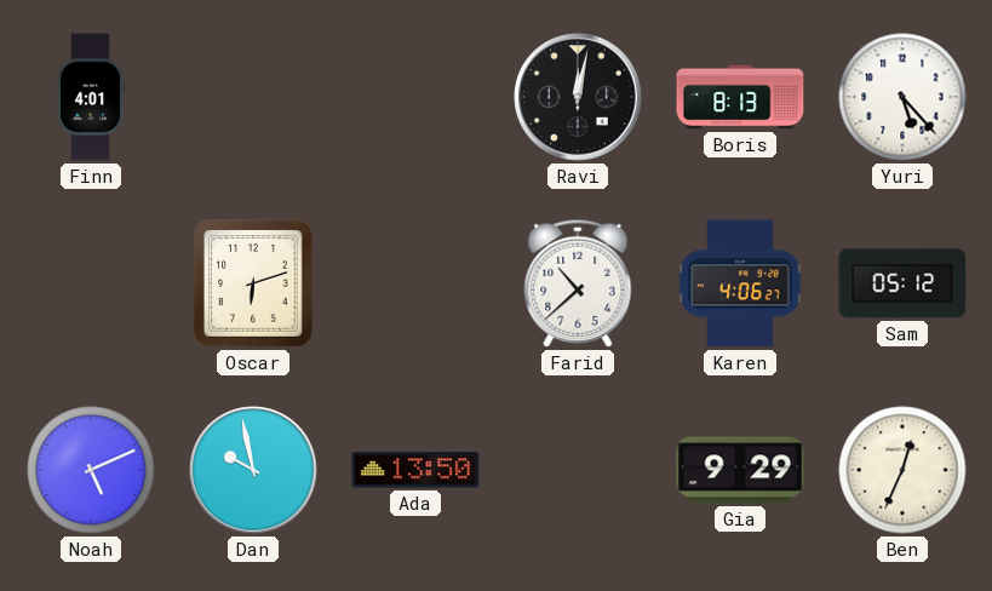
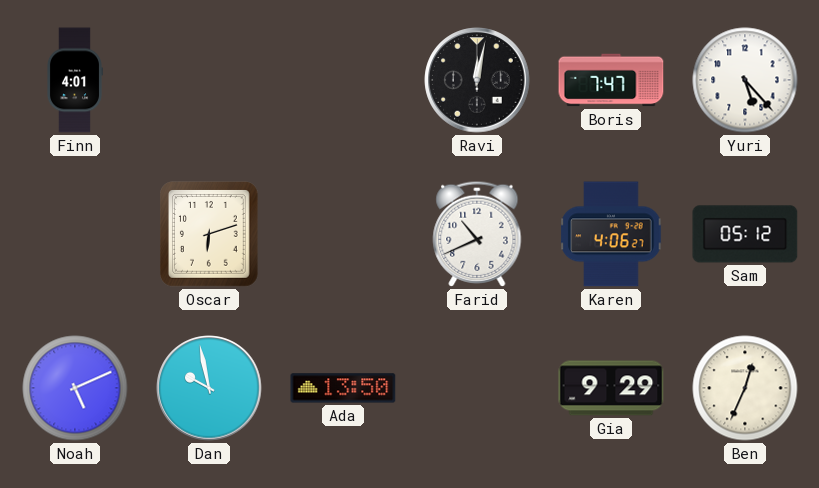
Boris: 8:13 -> 7:47
Farid: 10:38 -> 10:41
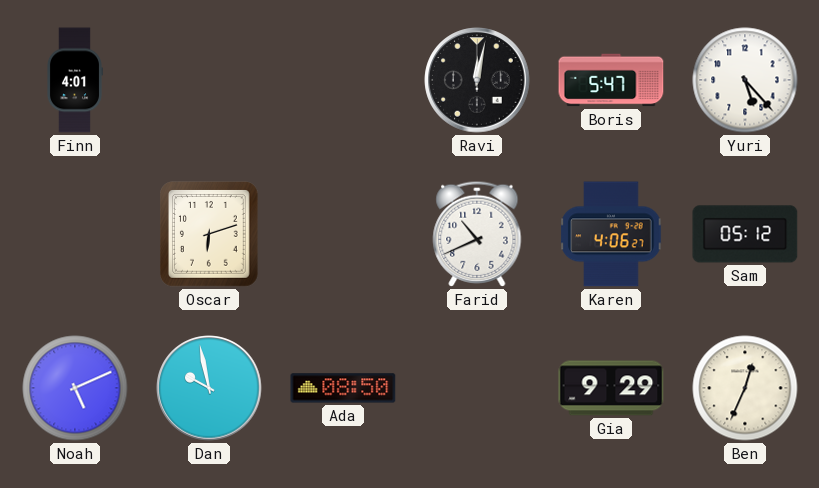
Boris: 7:47 -> 5:47
Ada: 13:50 -> 08:50
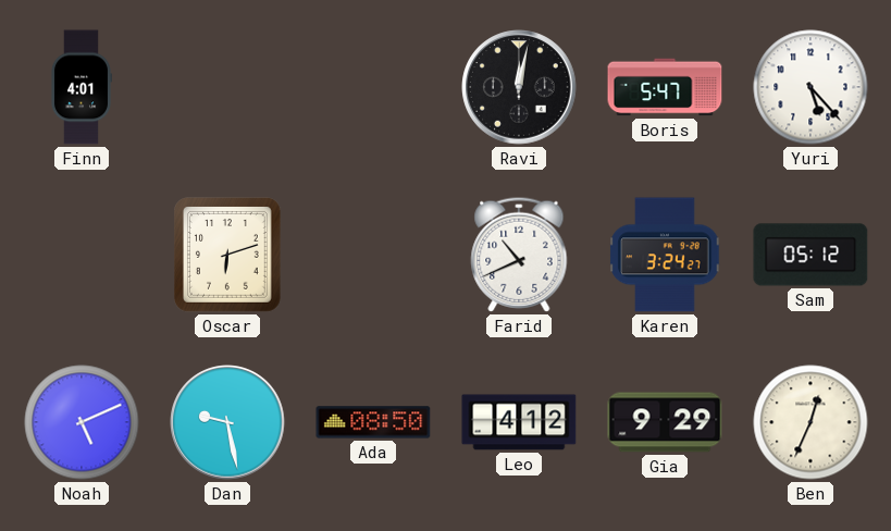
Karen: 4:06 -> 3:24
Dan: 9:58 -> 9:28
Leo: none -> 4:12
